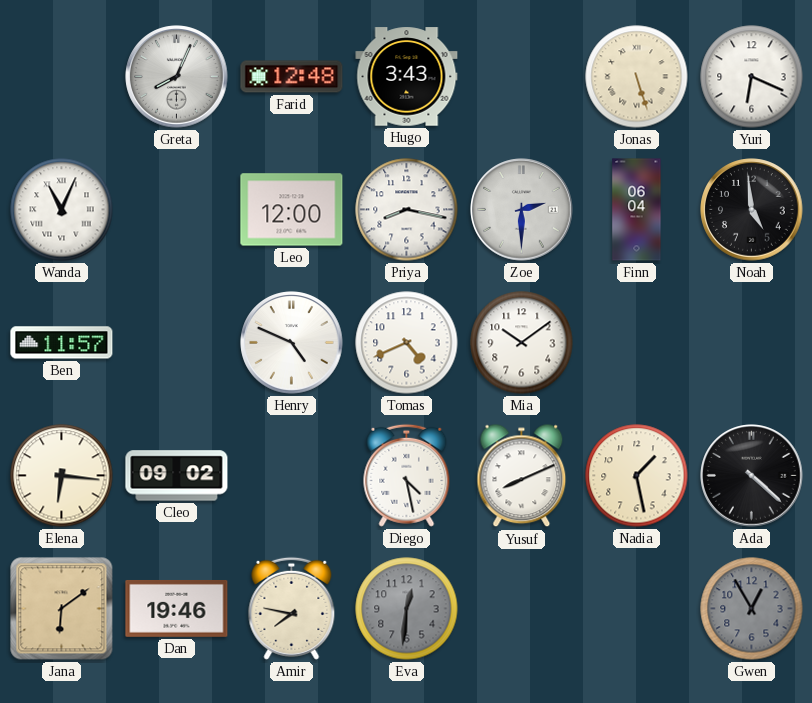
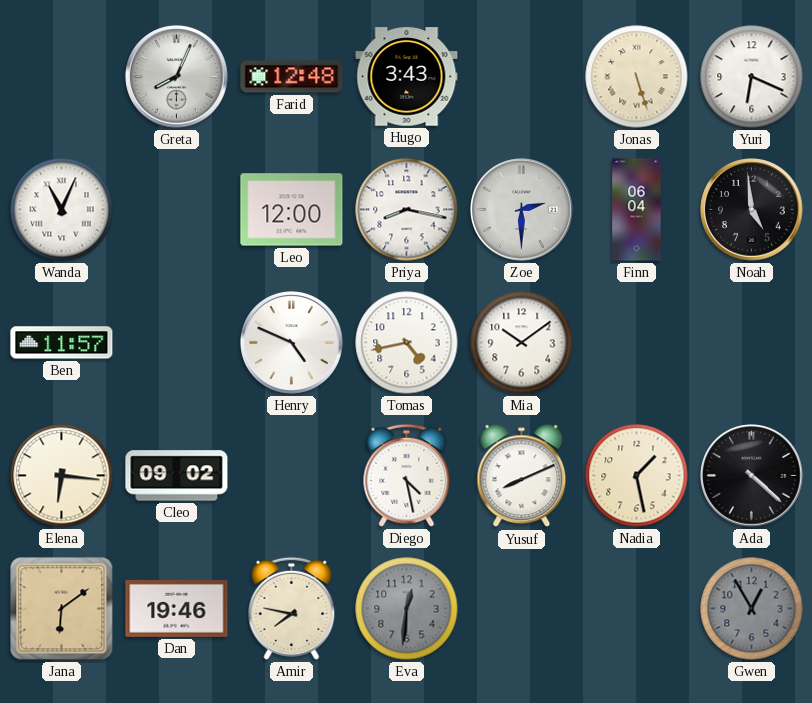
Tomas: 4:41 -> 4:43
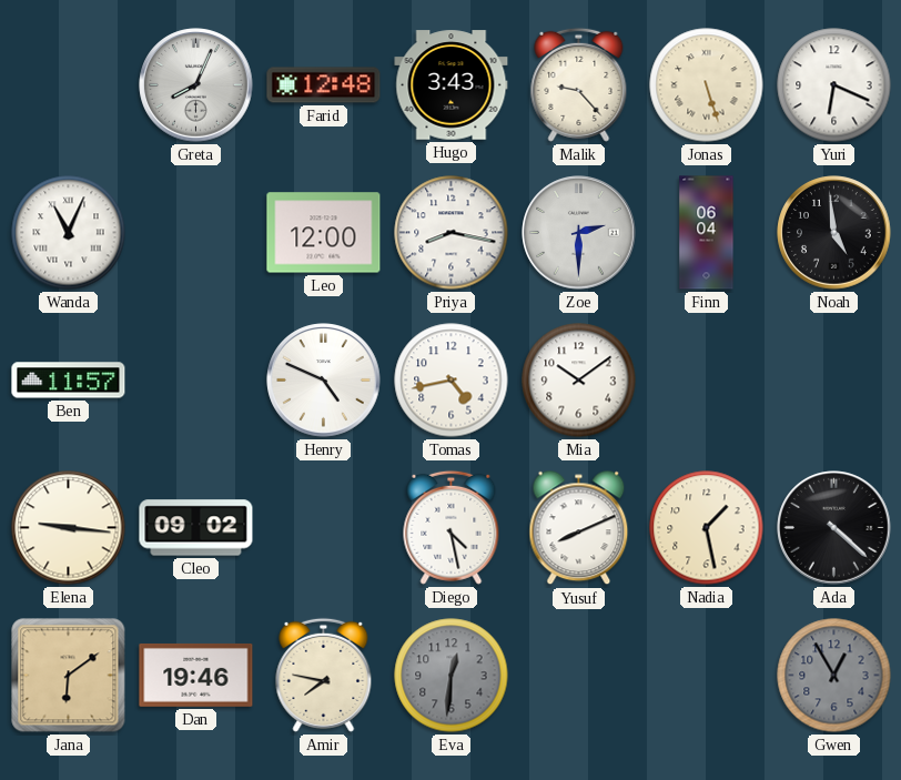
Malik: none -> 9:23
Elena: 6:16 -> 9:16
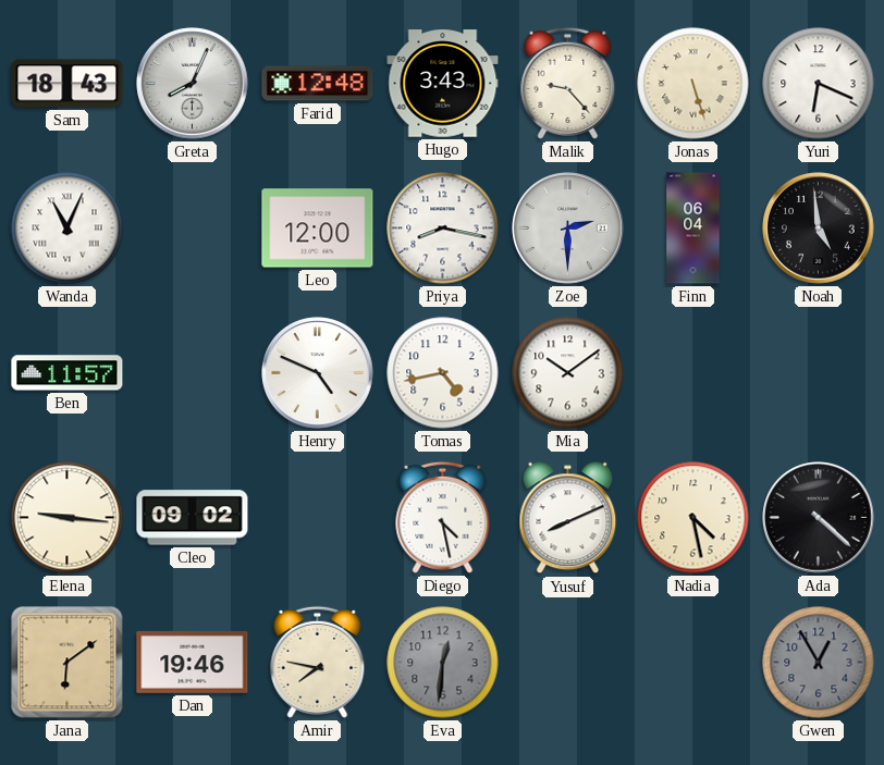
Sam: none -> 18:43
Nadia: 1:28 -> 4:28
